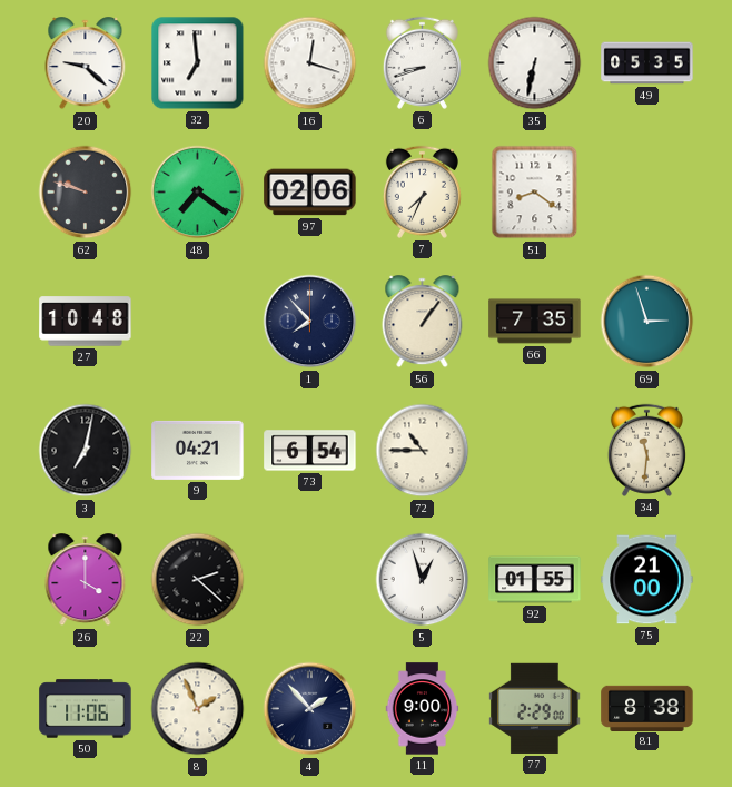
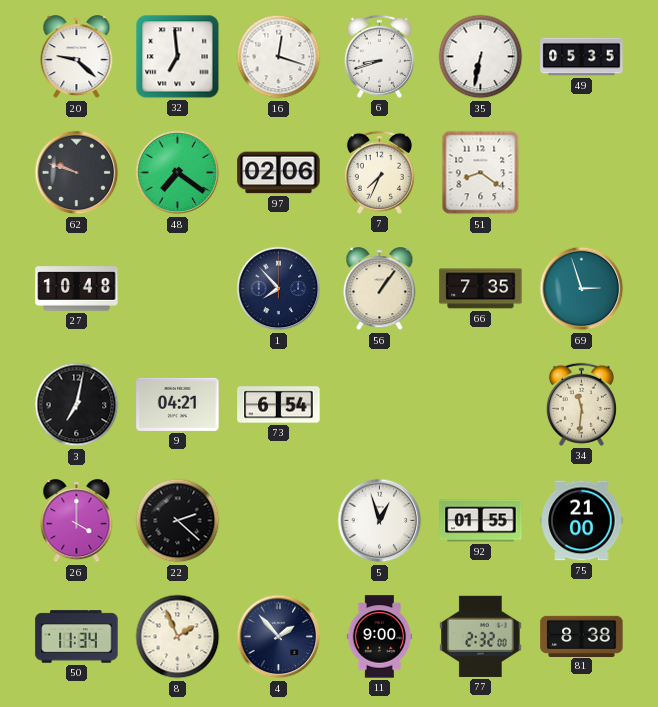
72: 10:45 -> none
50: 11:06 -> 11:34
77: 2:29 -> 2:32
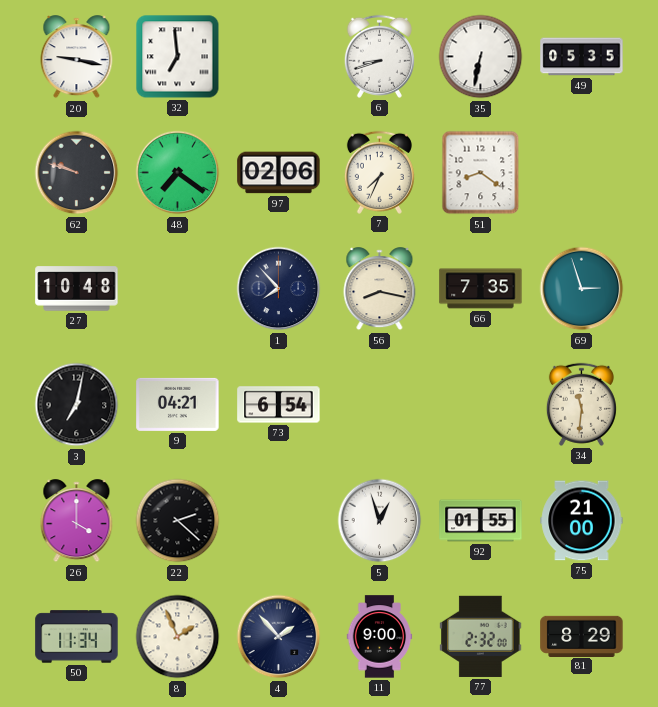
20: 9:22 -> 9:17
16: 12:18 -> none
56: 1:06 -> 8:17
81: 8:38 -> 8:29
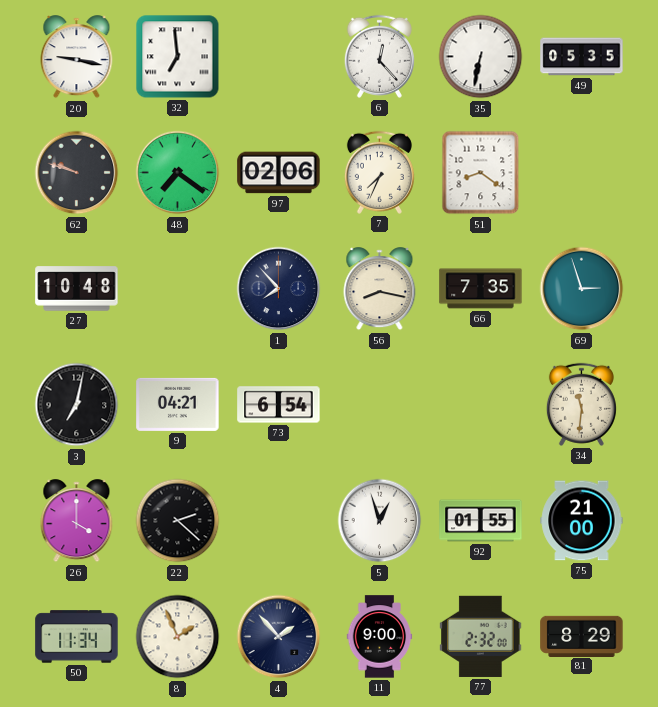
6: 8:42 -> 12:23
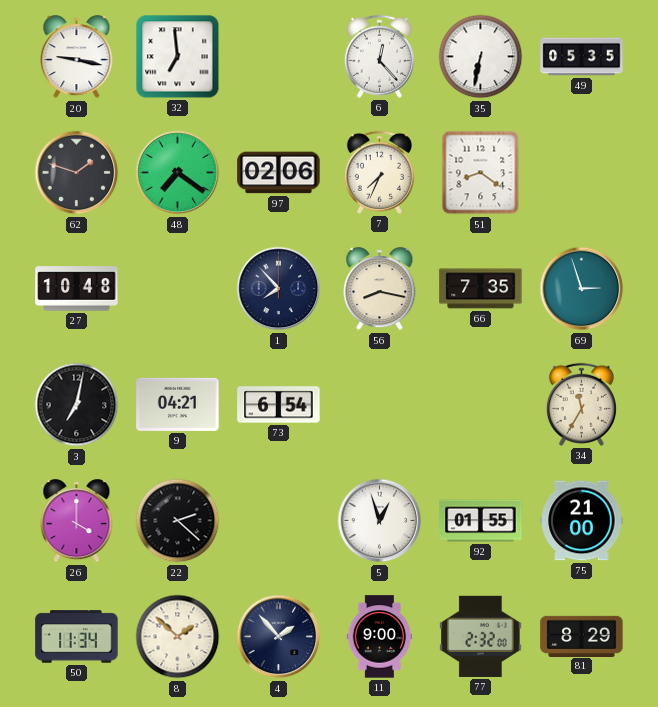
62: 9:48 -> 1:48
34: 11:31 -> 11:35
8: 1:56 -> 1:52
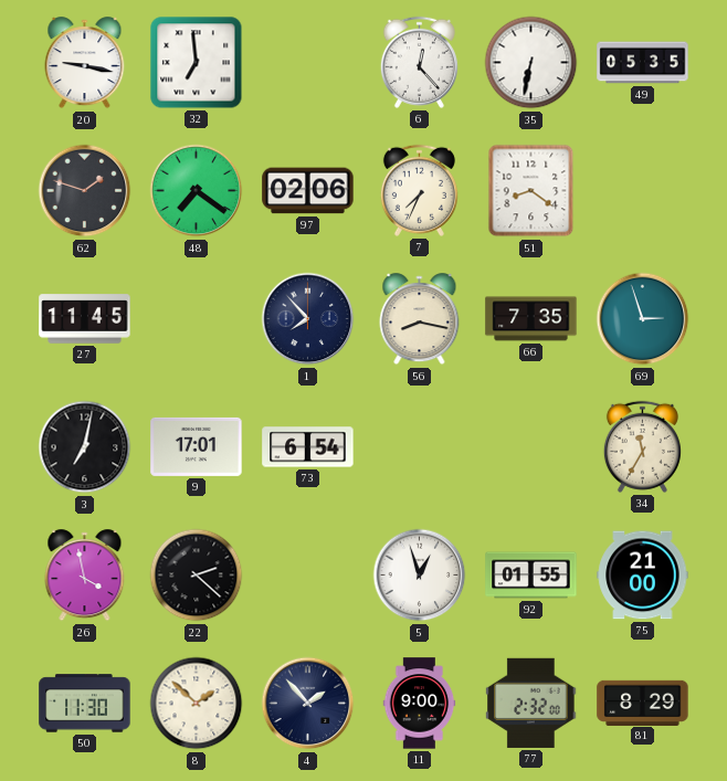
27: 10:48 -> 11:45
9: 04:21 -> 17:01
26: 4:00 -> 3:58
50: 11:34 -> 11:30
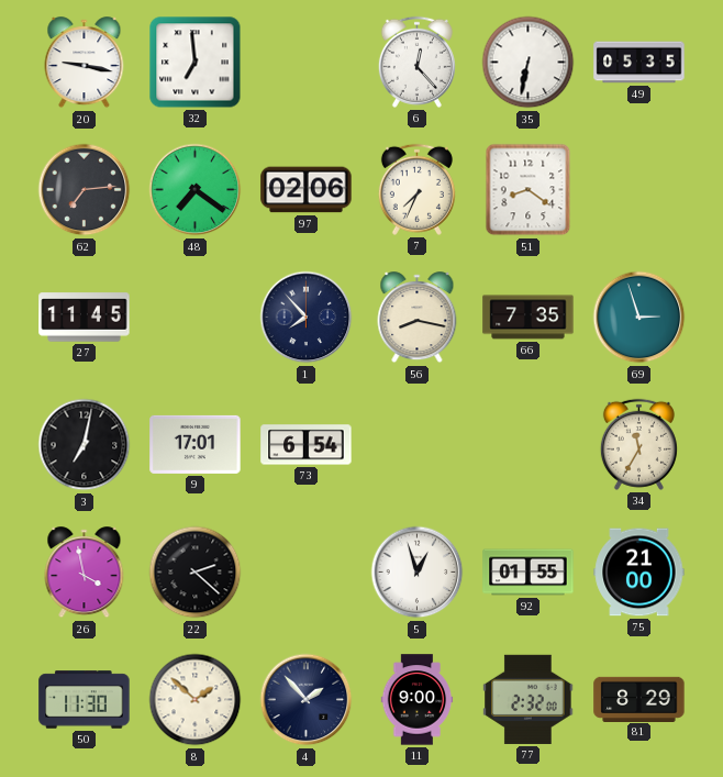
62: 1:48 -> 7:14
